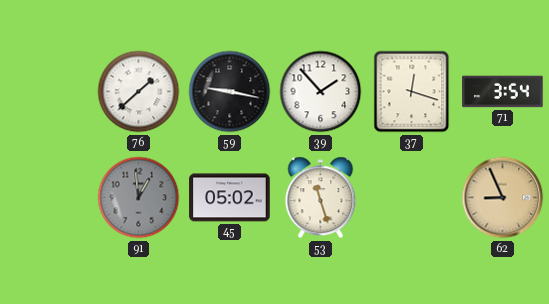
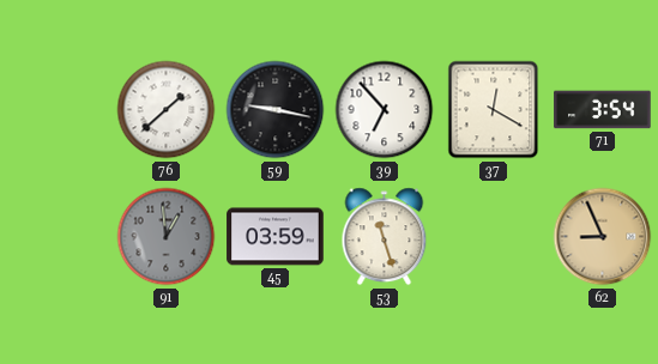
39: 1:53 -> 6:53
37: 12:18 -> 12:20
45: 05:02 -> 03:59
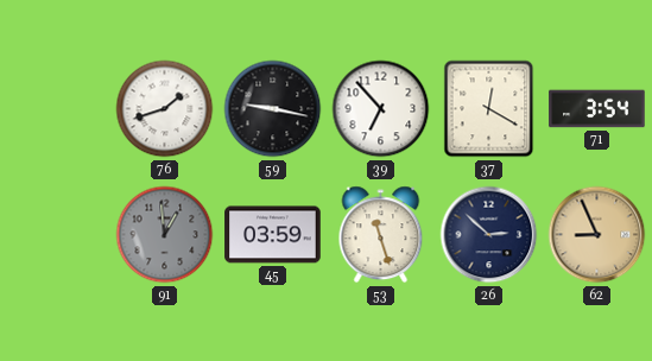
76: 1:38 -> 1:42
26: none -> 2:52
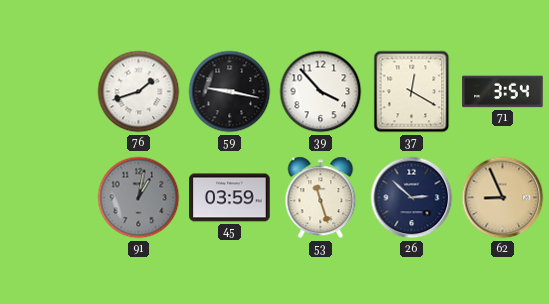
39: 6:53 -> 3:53
91: 12:59 -> 1:02
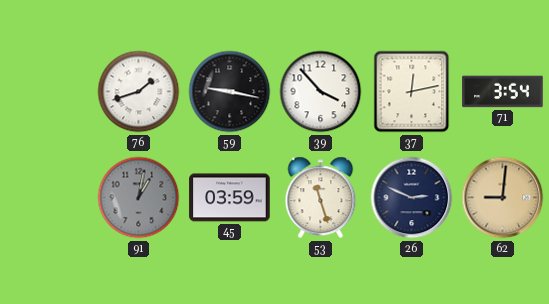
37: 12:20 -> 12:13
26: 2:52 -> 2:49
62: 8:56 -> 9:01
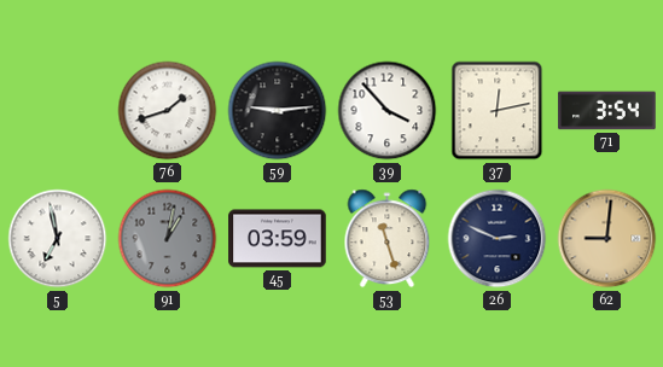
59: 9:17 -> 9:14
5: none -> 6:58
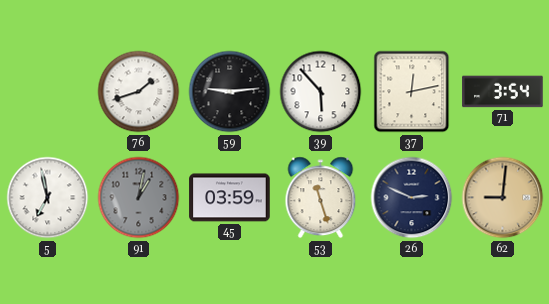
39: 3:53 -> 5:53
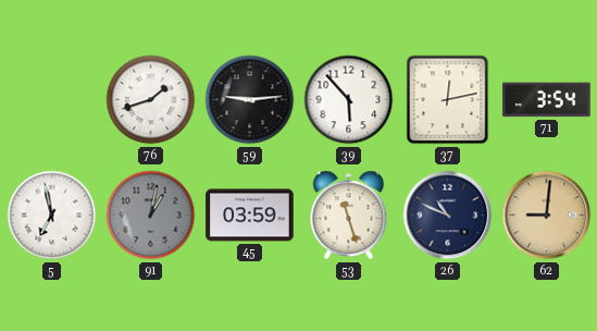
26: 2:49 -> 10:49
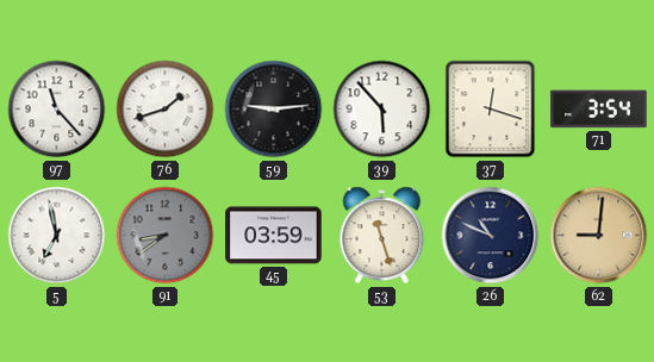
97: none -> 11:23
37: 12:13 -> 12:18
91: 1:02 -> 8:39
